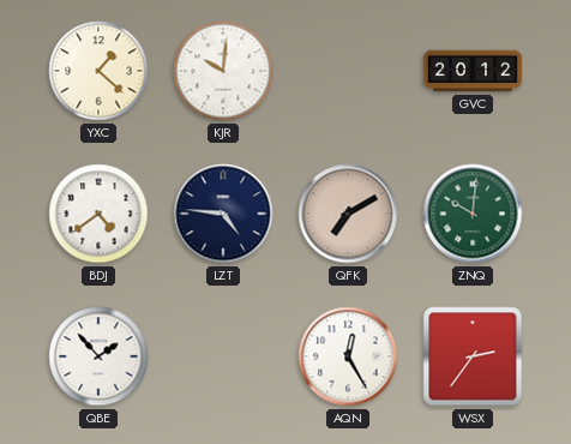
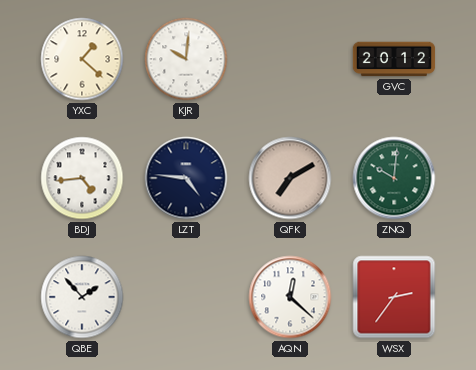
BDJ: 4:39 -> 4:44
AQN: 12:25 -> 12:22
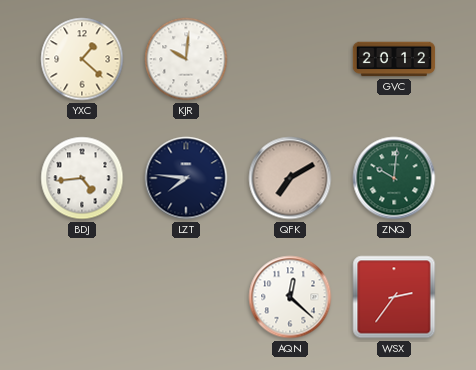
LZT: 4:46 -> 7:46
QBE: 1:53 -> none
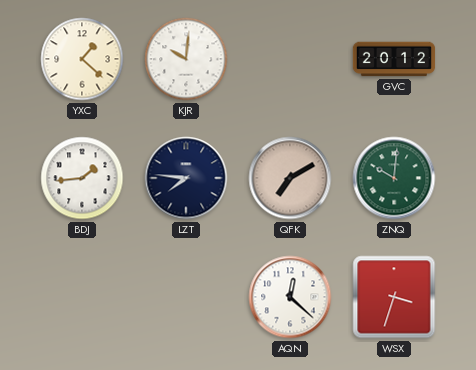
BDJ: 4:44 -> 1:44
WSX: 2:36 -> 3:33
